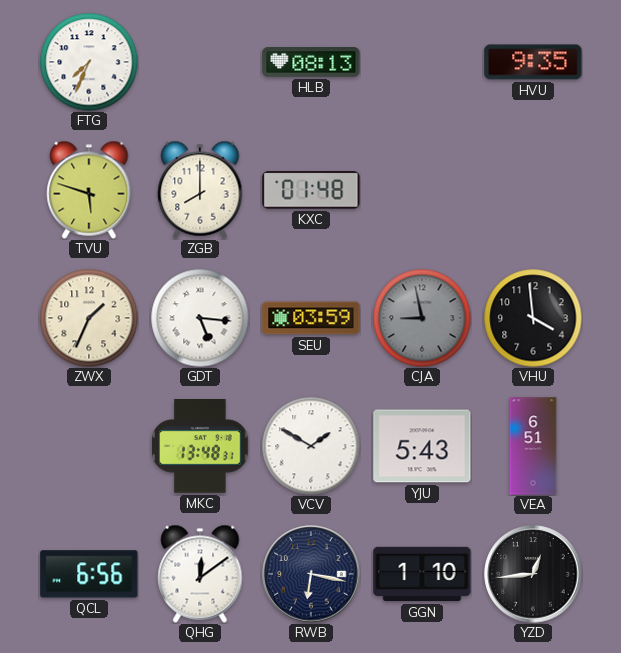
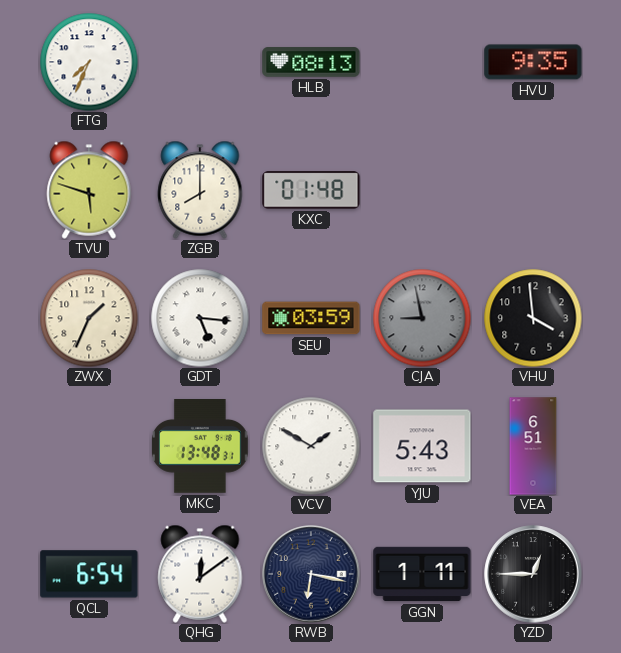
QCL: 6:56 -> 6:54
GGN: 1:10 -> 1:11
YZD: 12:44 -> 12:45
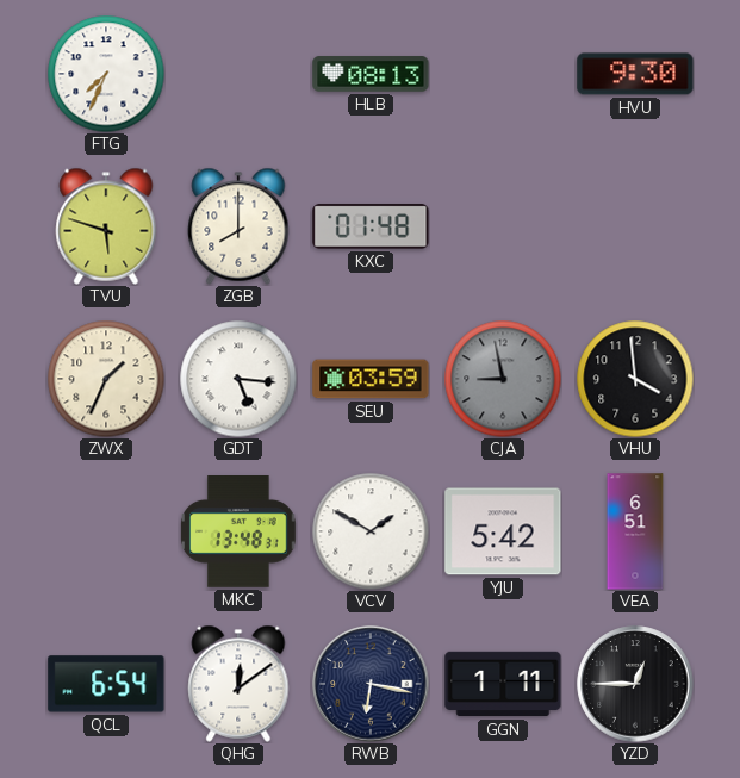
HVU: 9:35 -> 9:30
YJU: 5:43 -> 5:42
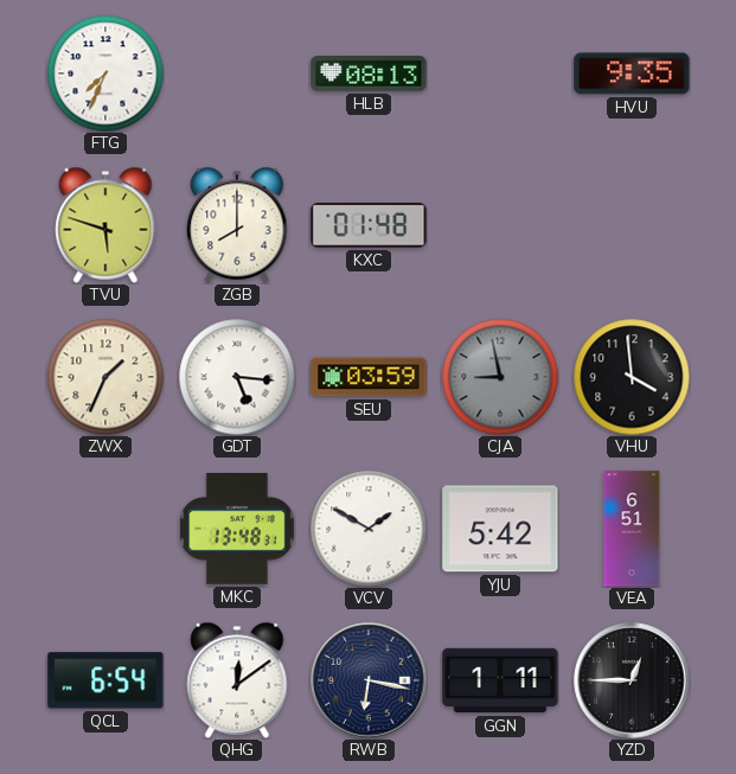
HVU: 9:30 -> 9:35
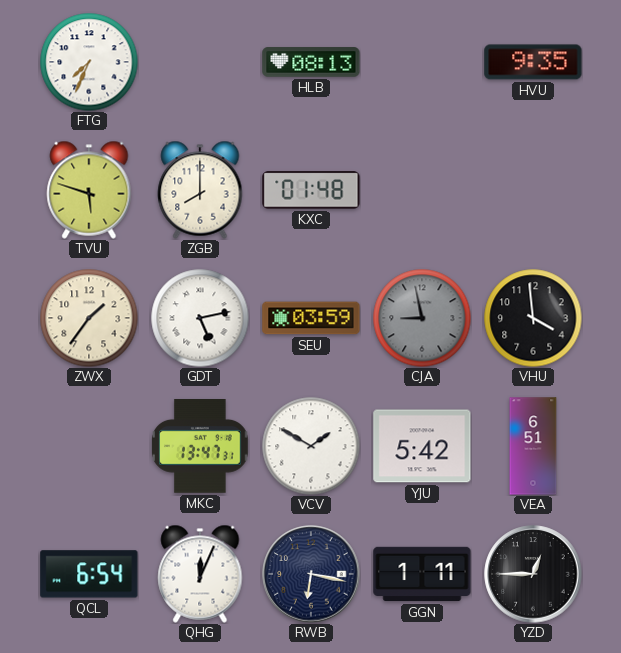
ZWX: 1:34 -> 1:36
GDT: 5:16 -> 5:13
MKC: 13:48 -> 13:47
QHG: 12:09 -> 12:04
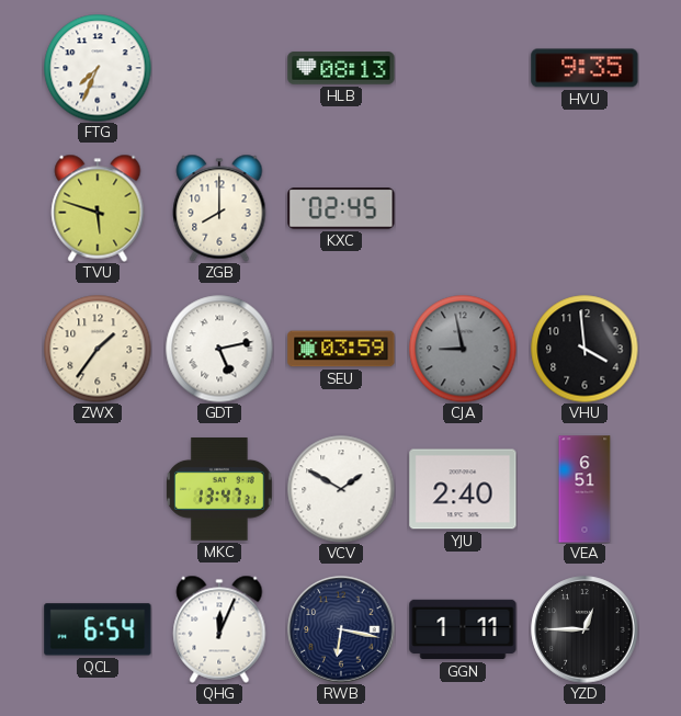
KXC: 01:48 -> 02:45
YJU: 5:42 -> 2:40
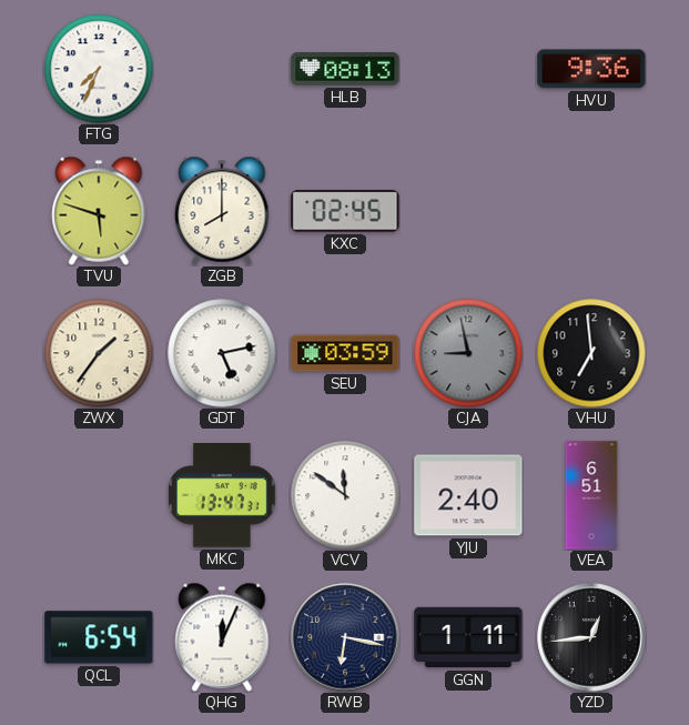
HVU: 9:35 -> 9:36
VHU: 3:59 -> 6:59
VCV: 1:50 -> 11:51
YZD: 12:45 -> 12:44
